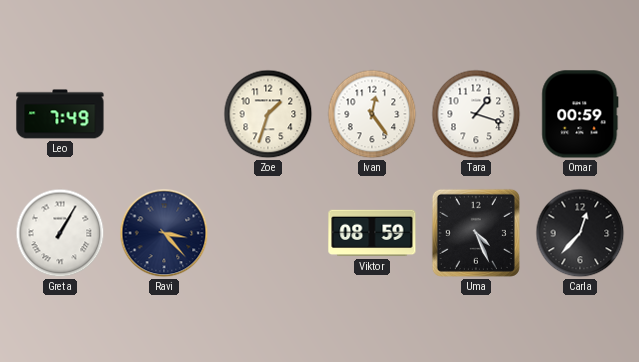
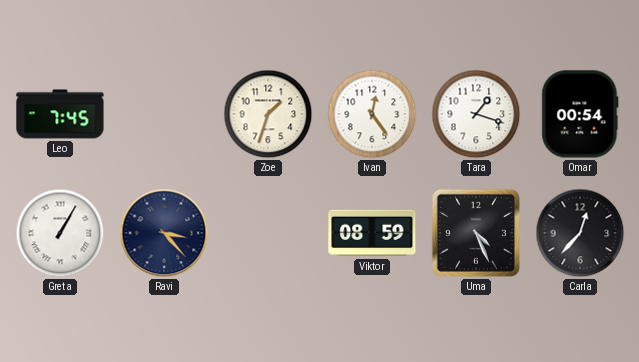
Leo: 7:49 -> 7:45
Omar: 00:59 -> 00:54
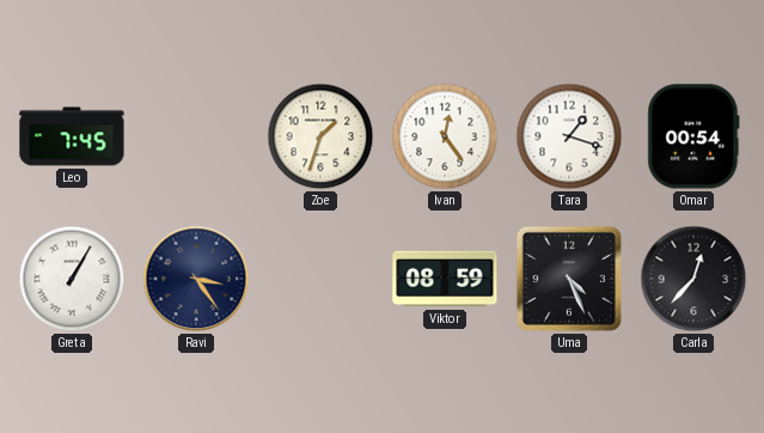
Ravi: 3:23 -> 3:24
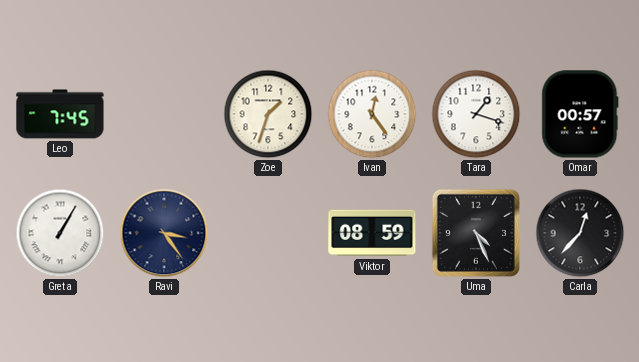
Omar: 00:54 -> 00:57
